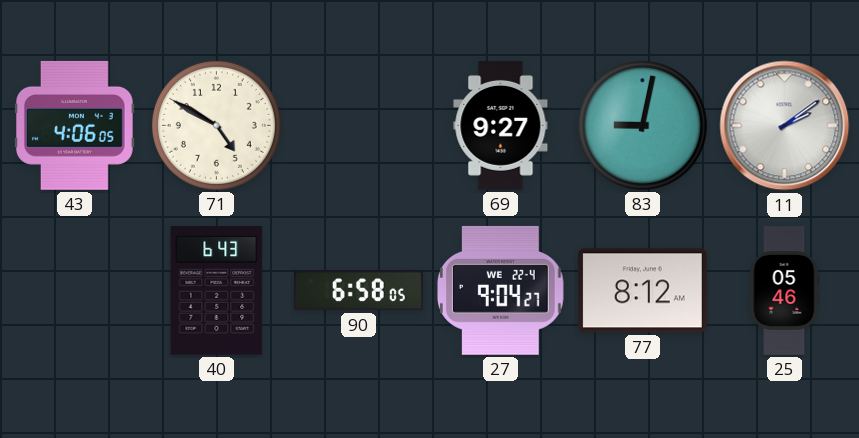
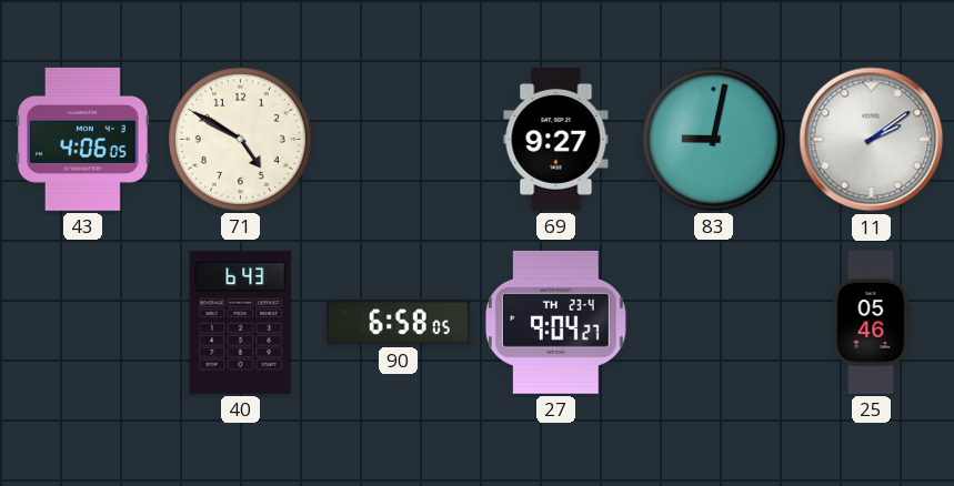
27 date: WE 22-4 -> TH 23-4
77: 8:12 -> none
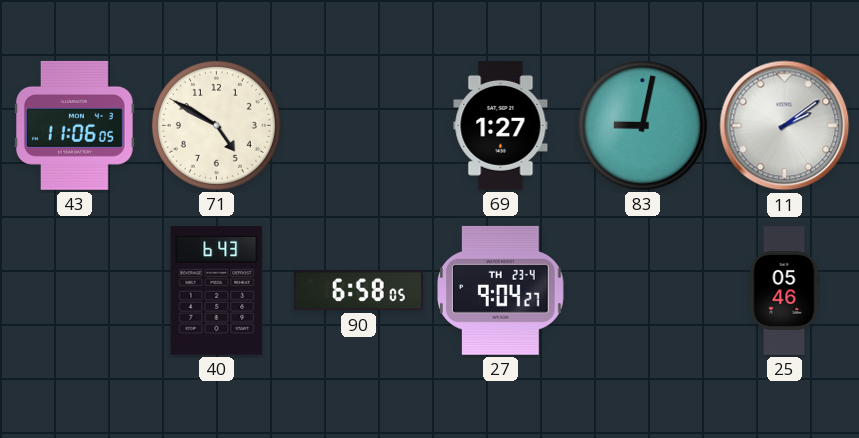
43: 4:06 -> 11:06
69: 9:27 -> 1:27
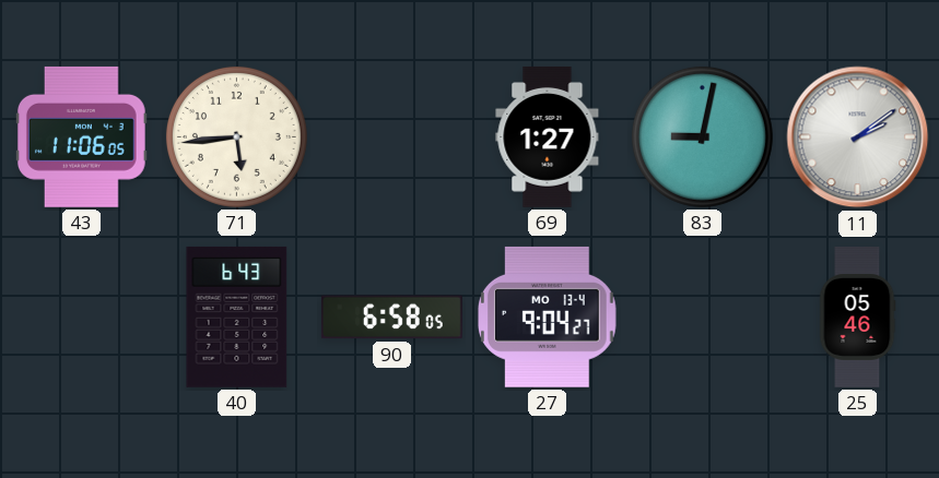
71: 4:50 -> 5:44
27 date: TH 23-4 -> MO 13-4
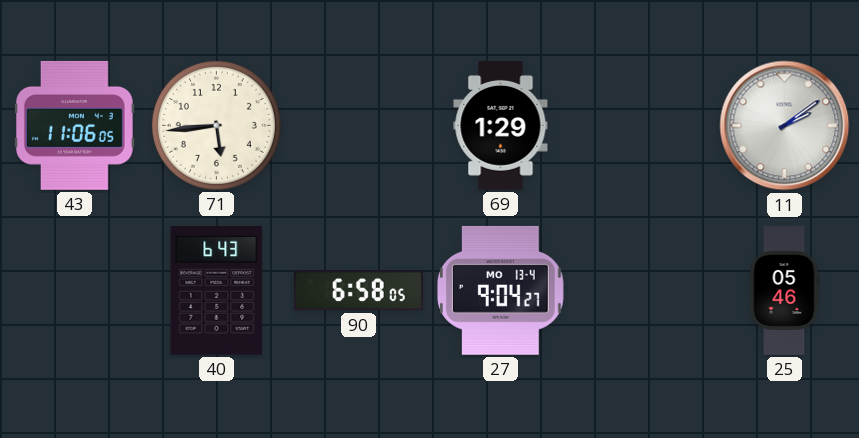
69: 1:27 -> 1:29
83: 9:02 -> none
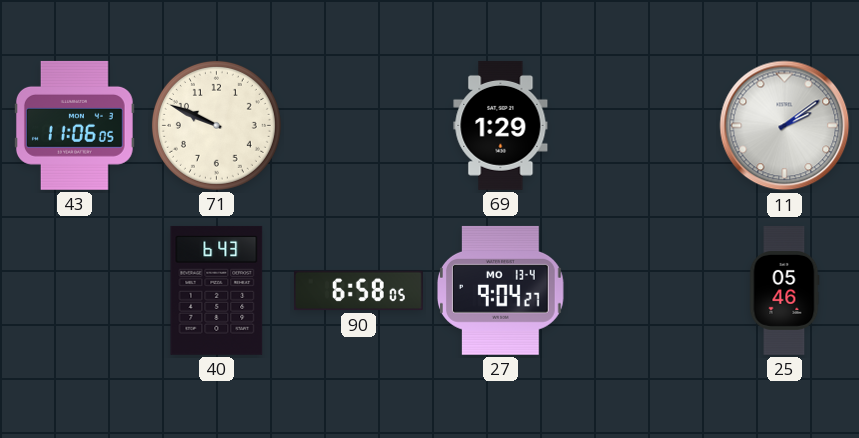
71: 5:44 -> 9:49
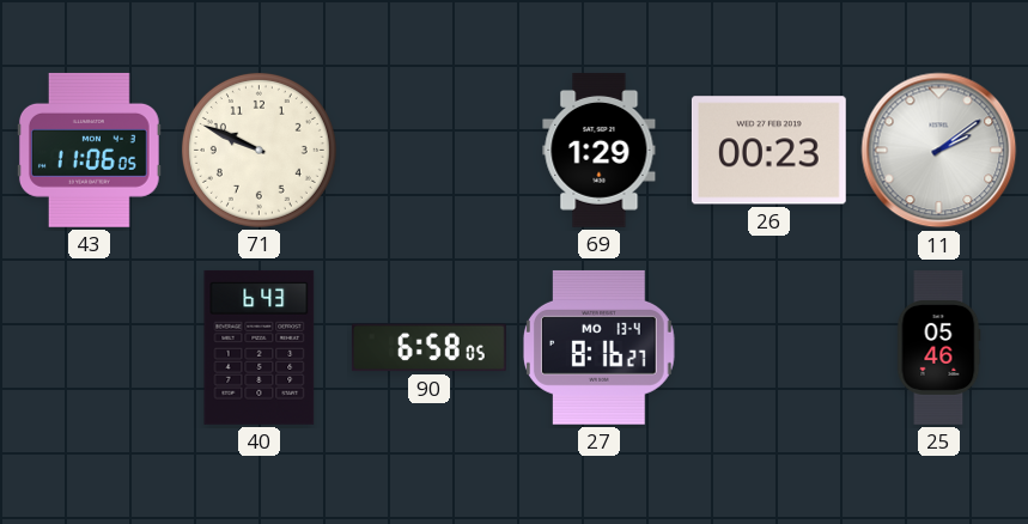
26: none -> 00:23
27: 9:04 -> 8:16
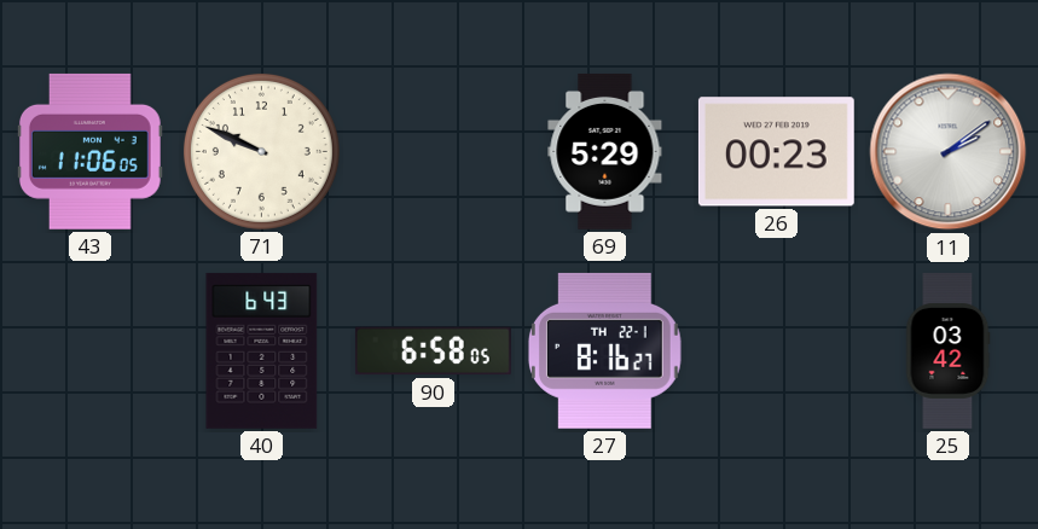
69: 1:29 -> 5:29
27 date: MO 13-4 -> TH 22-1
25: 05:46 -> 03:42
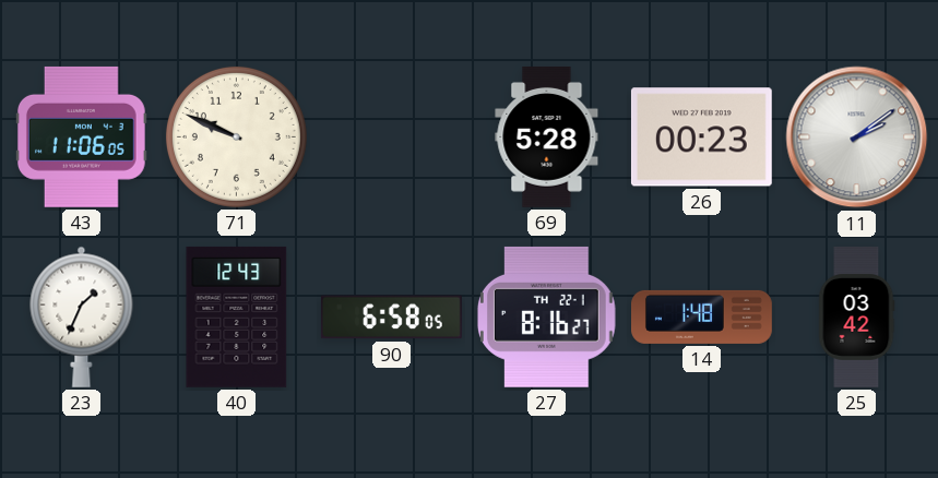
69: 5:29 -> 5:28
23: none -> 1:34
40: 6:43 -> 12:43
14: none -> 1:48
